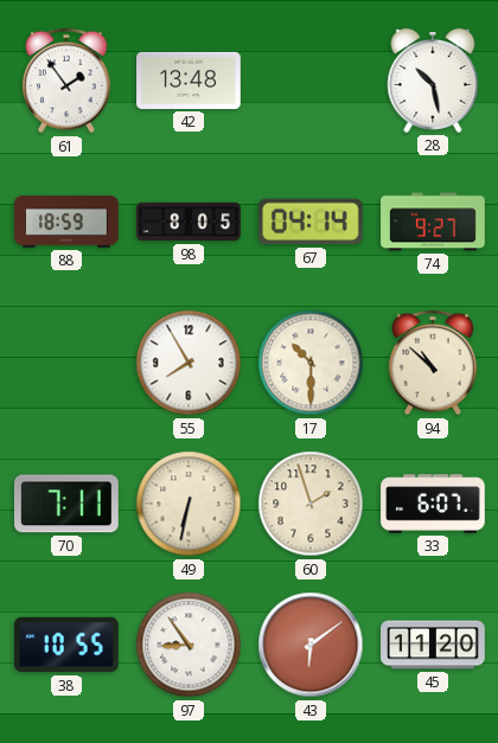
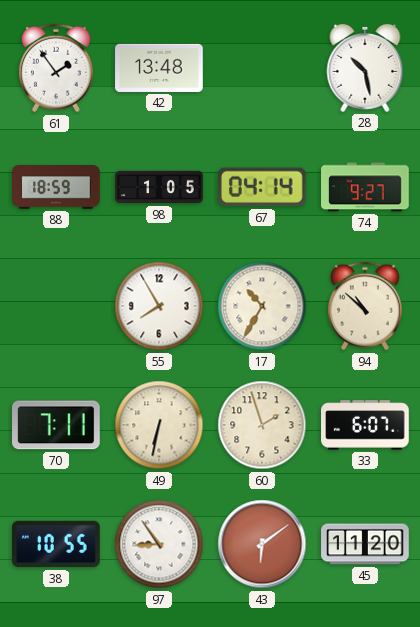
98: 8:05 -> 1:05
17: 10:30 -> 10:35
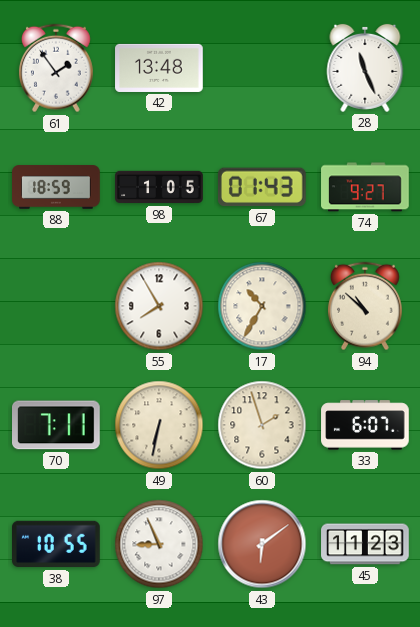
28: 10:28 -> 11:26
67: 04:14 -> 01:43
97: 8:54 -> 8:56
45: 11:20 -> 11:23
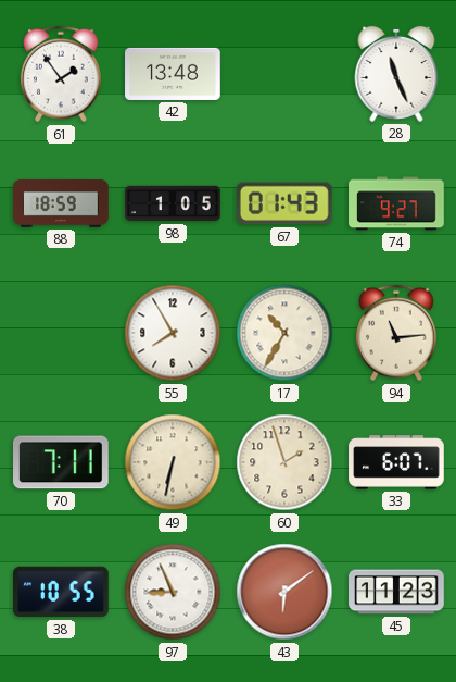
94: 10:52 -> 11:14
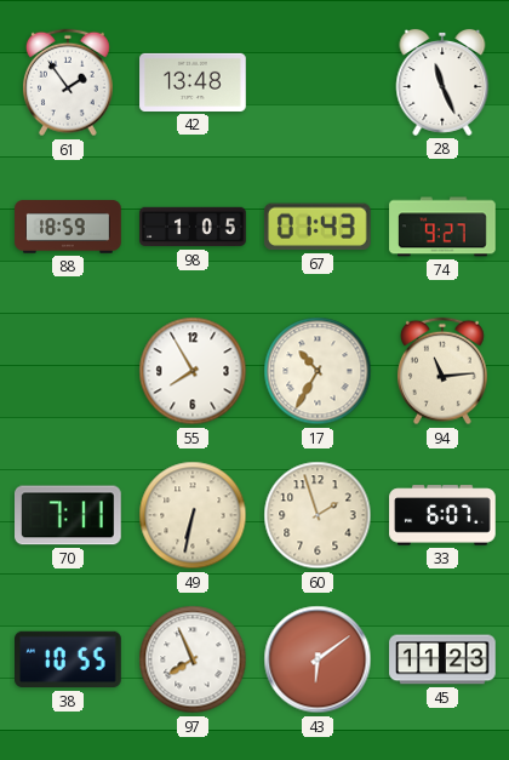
97: 8:56 -> 7:56
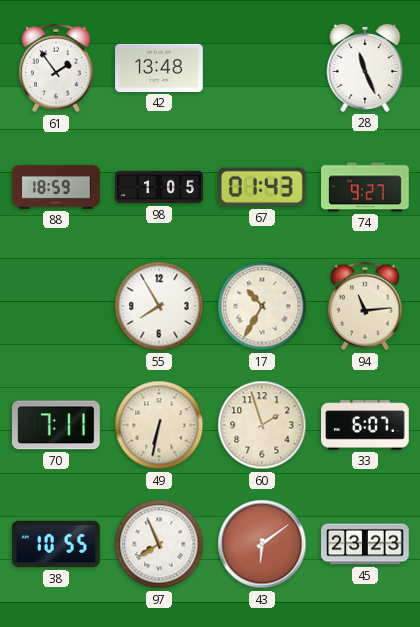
45: 11:23 -> 23:23
